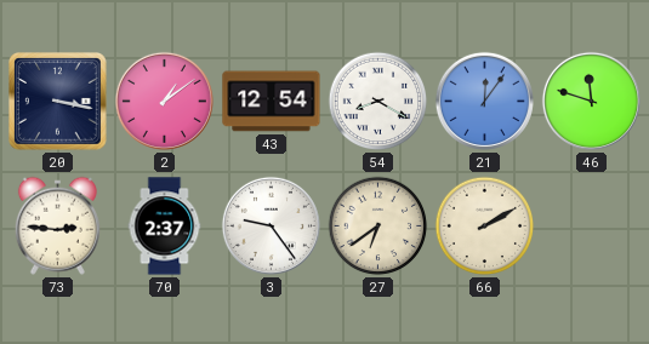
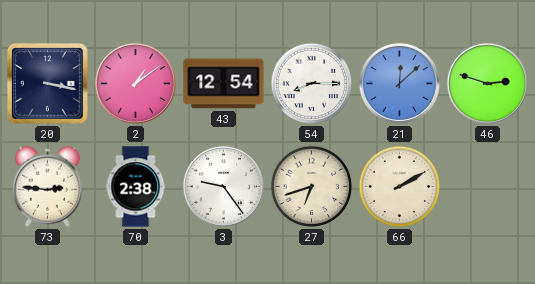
54: 8:20 -> 8:15
21: 12:06 -> 12:08
46: 11:48 -> 2:48
70: 2:37 -> 2:38
27: 6:39 -> 6:42
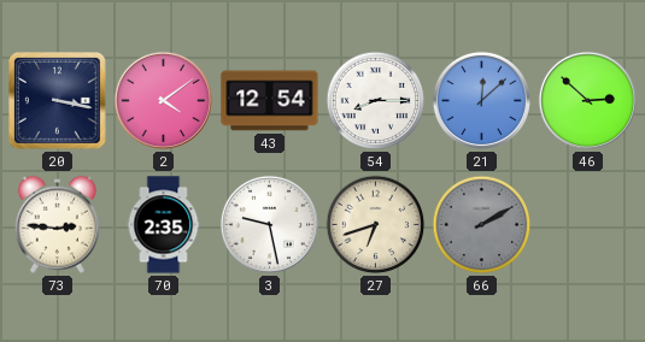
2: 1:09 -> 4:09
46: 2:48 -> 2:52
70: 2:38 -> 2:35
3: 9:24 -> 9:28
66 dial: cream -> grey
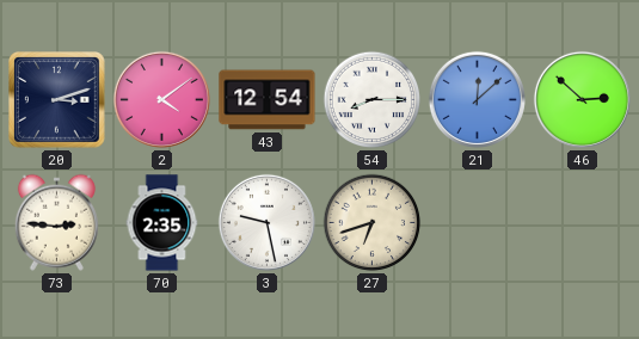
20: 3:17 -> 3:12
66: 2:10 -> none
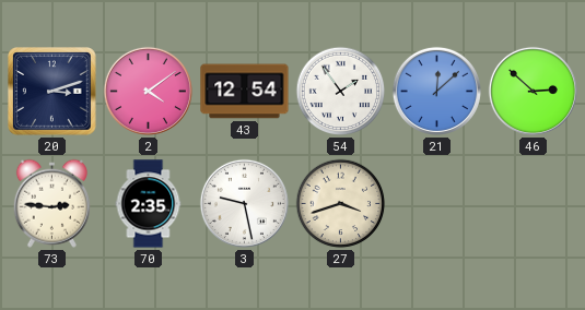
54: 8:15 -> 1:54
27: 6:42 -> 3:42
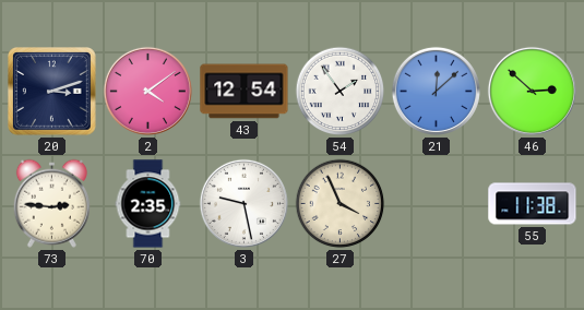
27: 3:42 -> 3:56
55: none -> 11:38
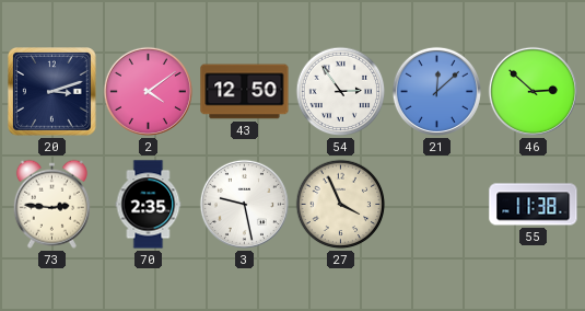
43: 12:54 -> 12:50
54: 1:54 -> 2:54
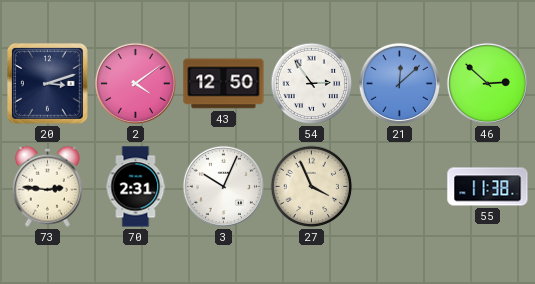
70: 2:35 -> 2:31
3: 9:28 -> 10:04
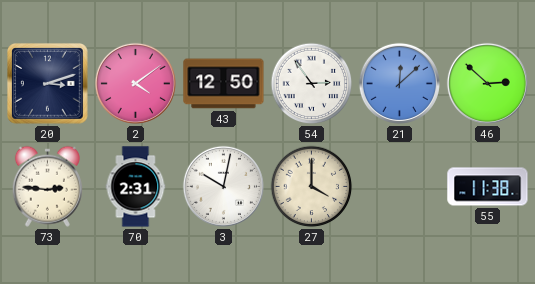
3: 10:04 -> 10:02
27: 3:56 -> 4:00
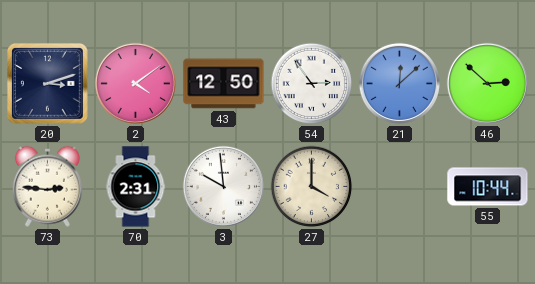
3: 10:02 -> 9:59
55: 11:38 -> 10:44
